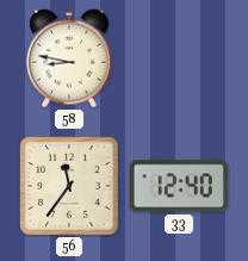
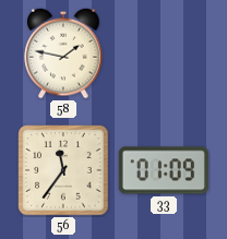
58: 8:47 -> 1:47
33: 12:40 -> 01:09
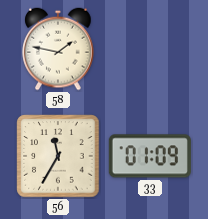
56: 11:36 -> 11:35
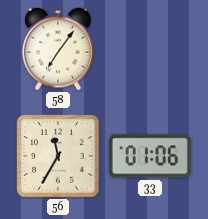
58: 1:47 -> 7:06
33: 01:09 -> 01:06
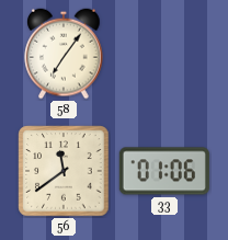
56: 11:35 -> 11:39
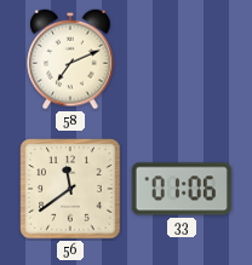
58: 7:06 -> 7:11
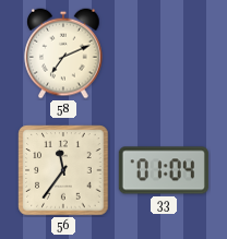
56: 11:39 -> 11:36
33: 01:06 -> 01:04
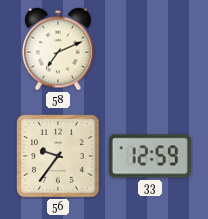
56: 11:36 -> 9:36
33: 01:04 -> 12:59
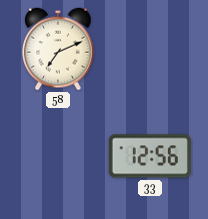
56: 9:36 -> none
33: 12:59 -> 12:56
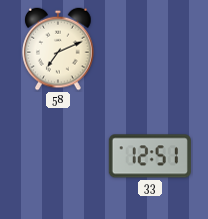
33: 12:56 -> 12:51
